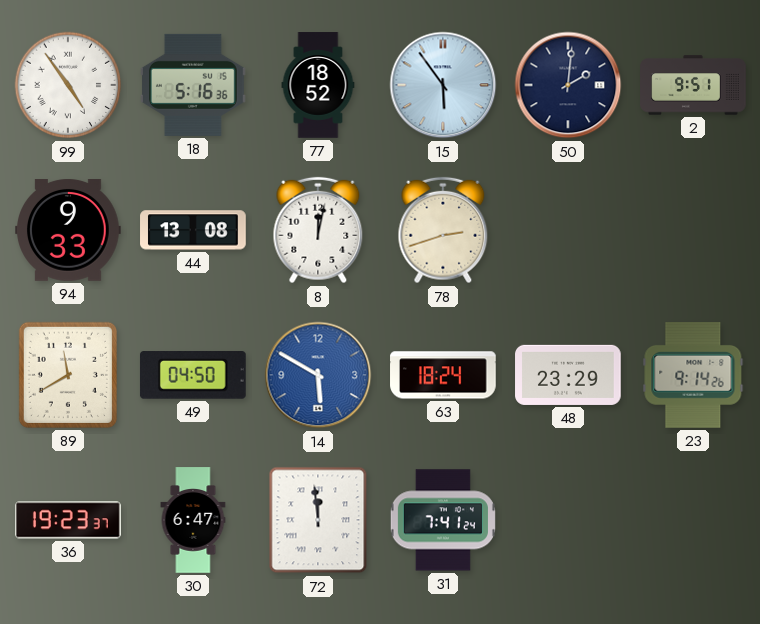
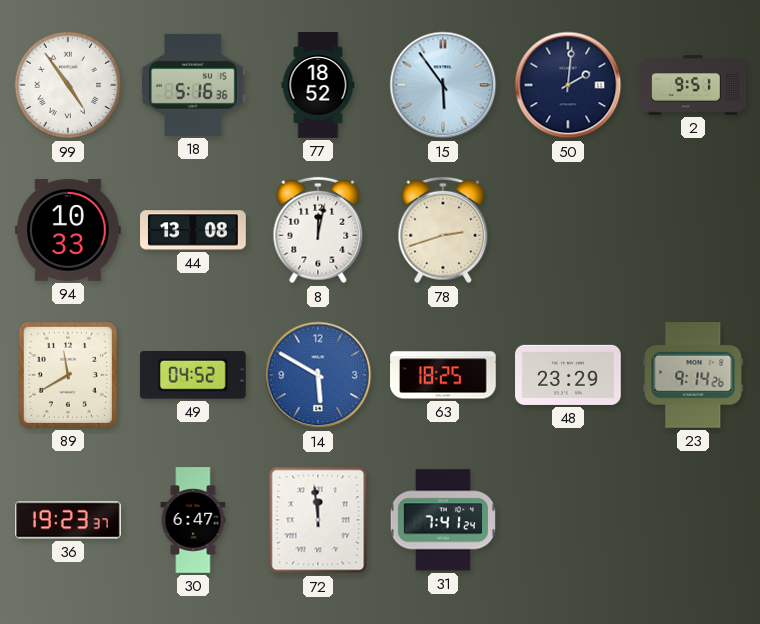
94: 9:33 -> 10:33
49: 04:50 -> 04:52
63: 18:24 -> 18:25
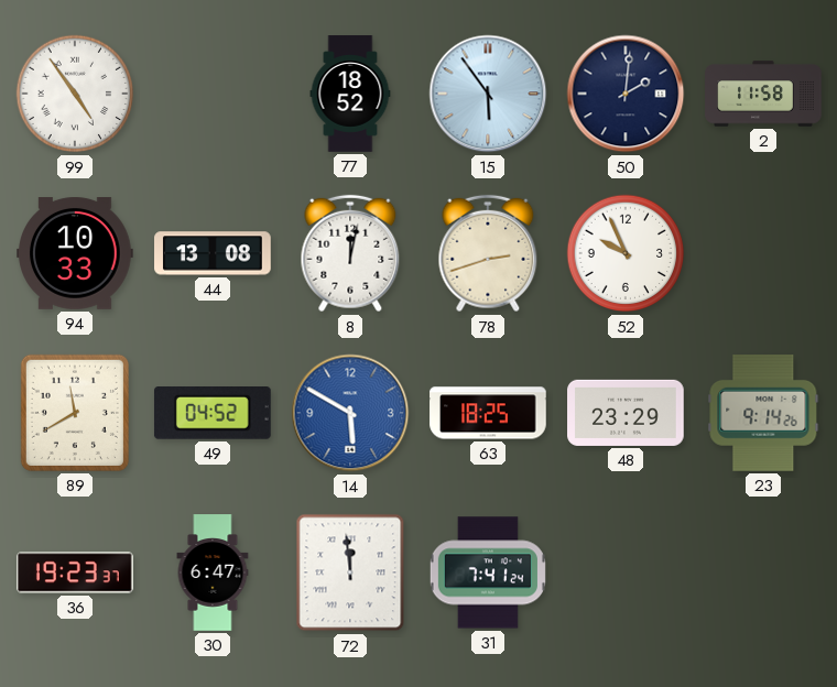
18: 5:16 -> none
2: 9:51 -> 11:58
52: none -> 9:56
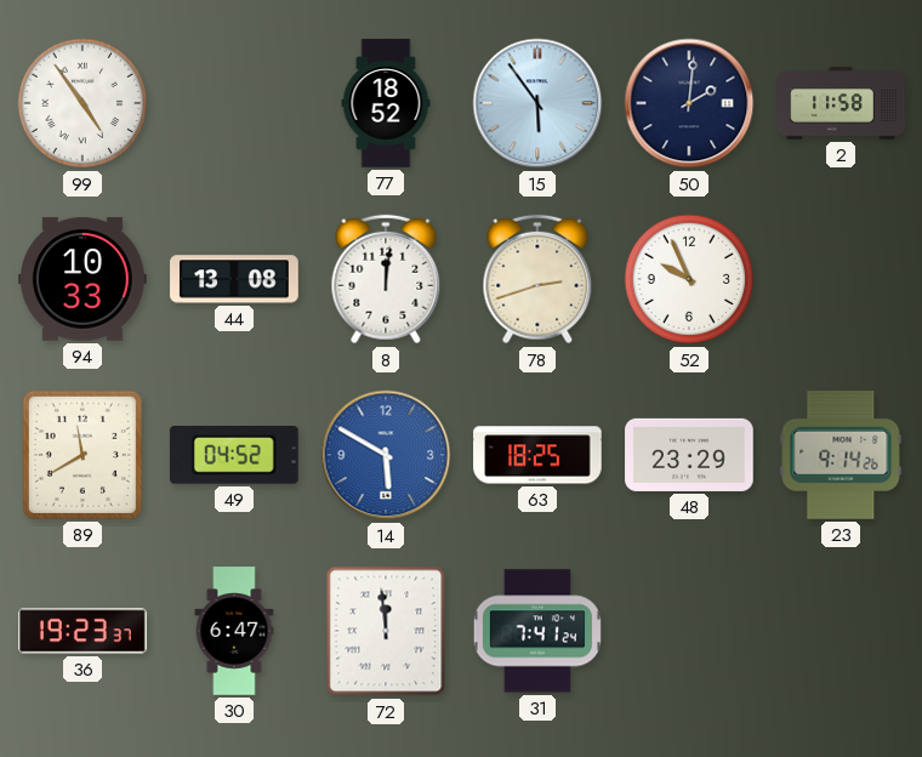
8: 12:02 -> 12:01
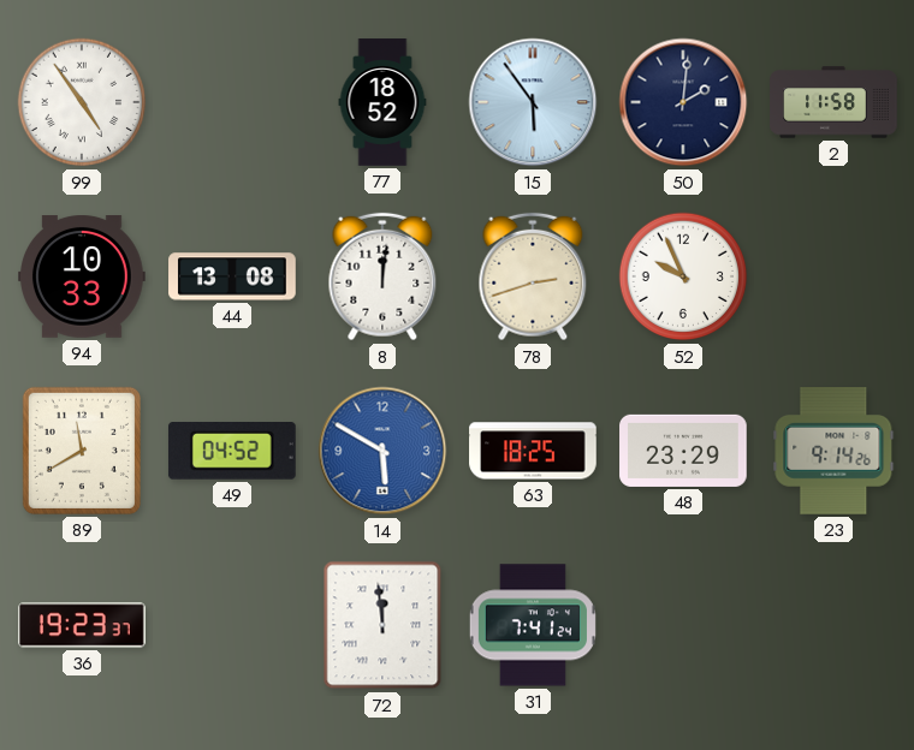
30: 6:47 -> none
